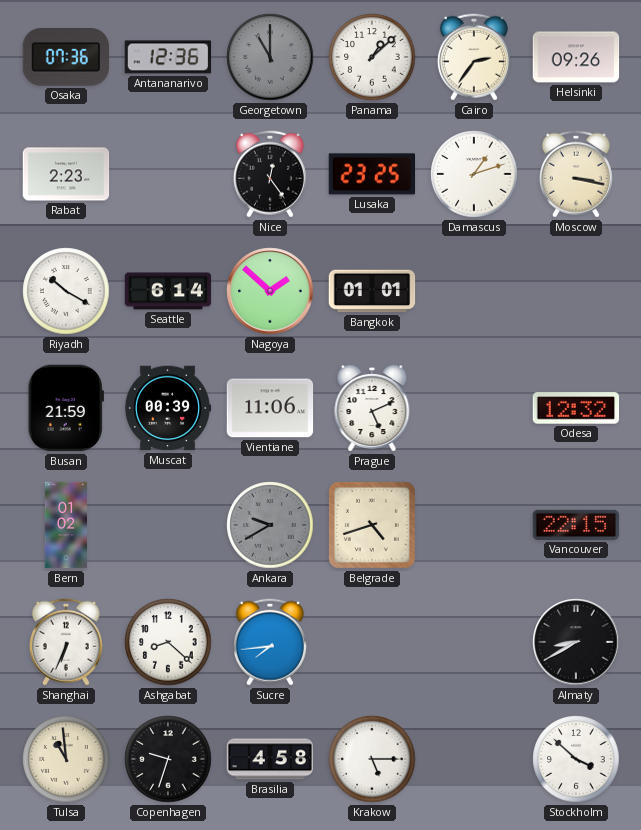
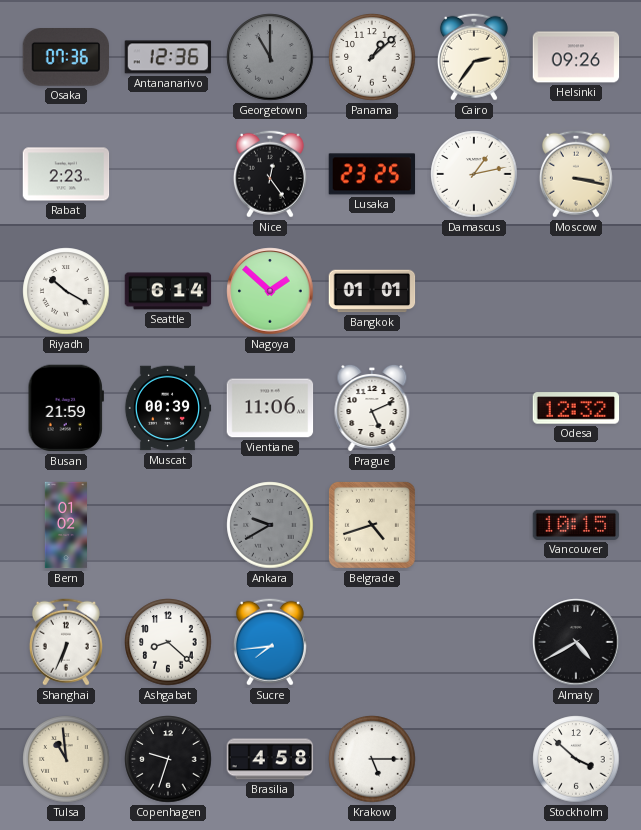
Damascus: 1:12 -> 1:13
Vancouver: 22:15 -> 10:15
Almaty: 8:40 -> 4:40
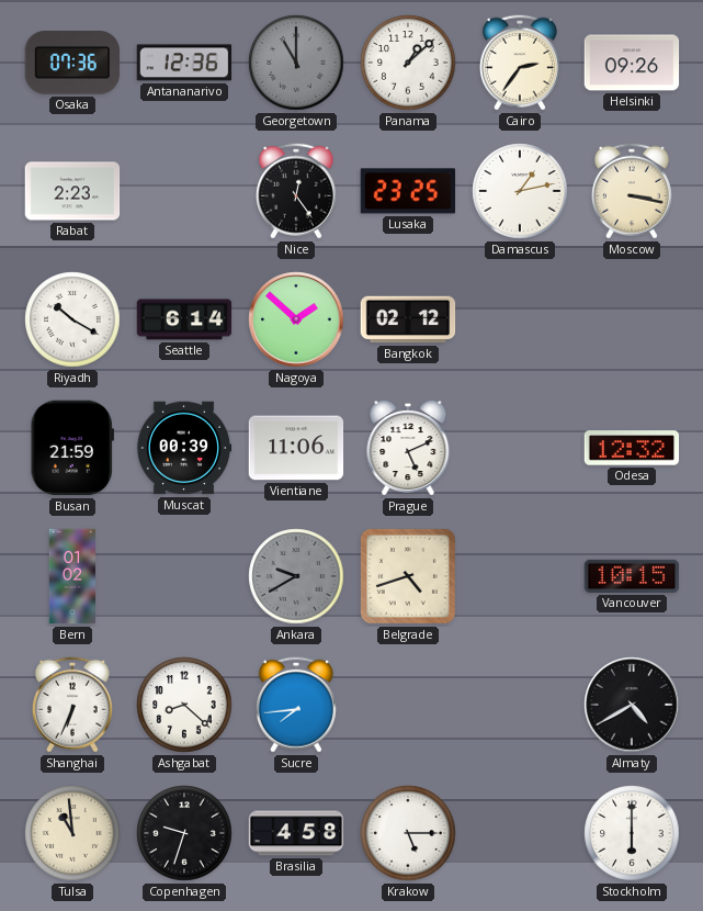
Bangkok: 01:01 -> 02:12
Stockholm: 3:52 -> 6:00
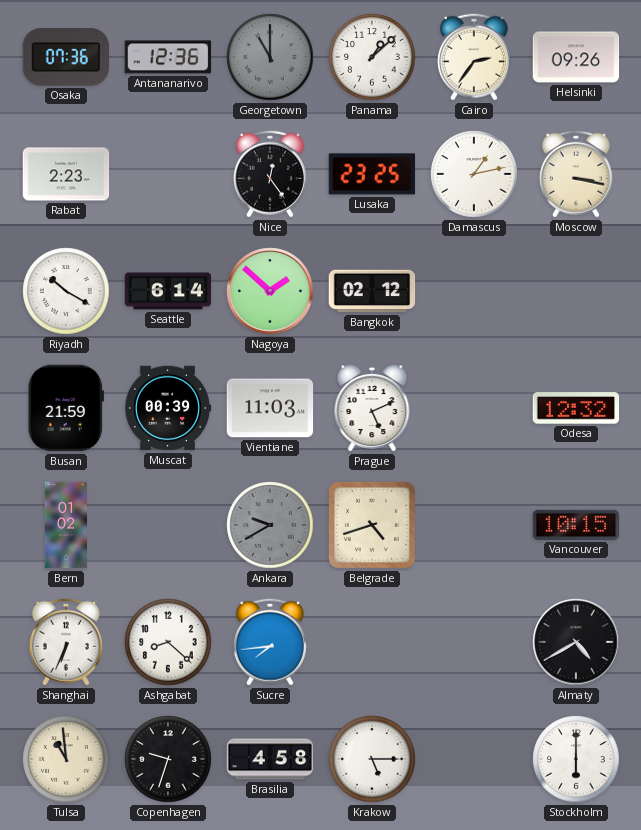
Vientiane: 11:06 -> 11:03
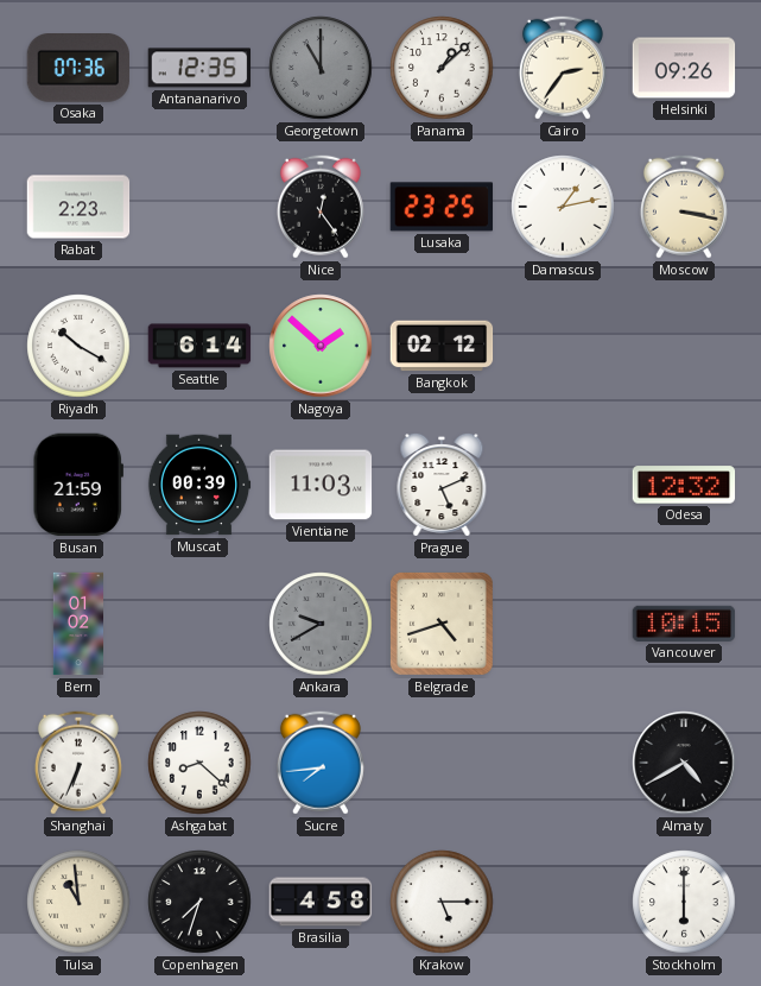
Antananarivo: 12:36 -> 12:35
Copenhagen: 9:33 -> 7:33
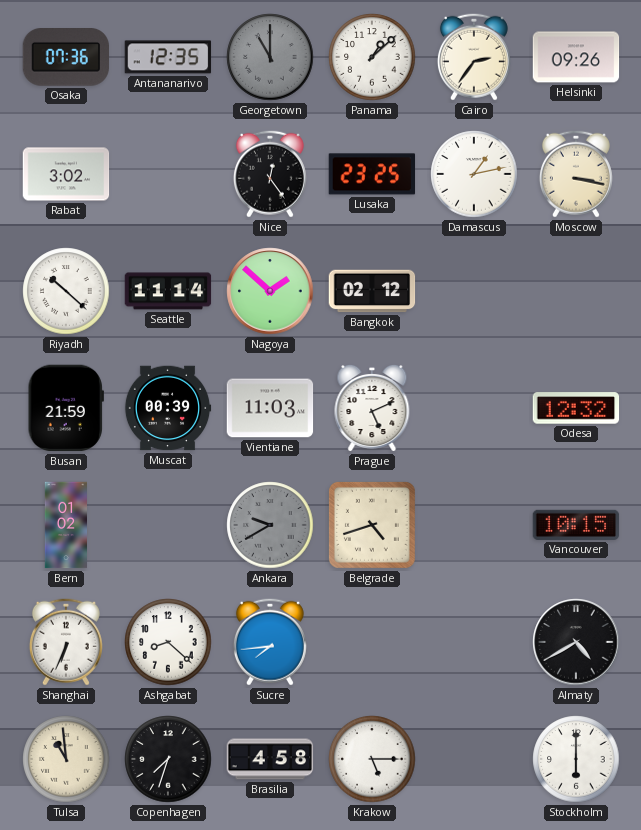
Rabat: 2:23 -> 3:02
Riyadh: 10:20 -> 10:22
Seattle: 6:14 -> 11:14
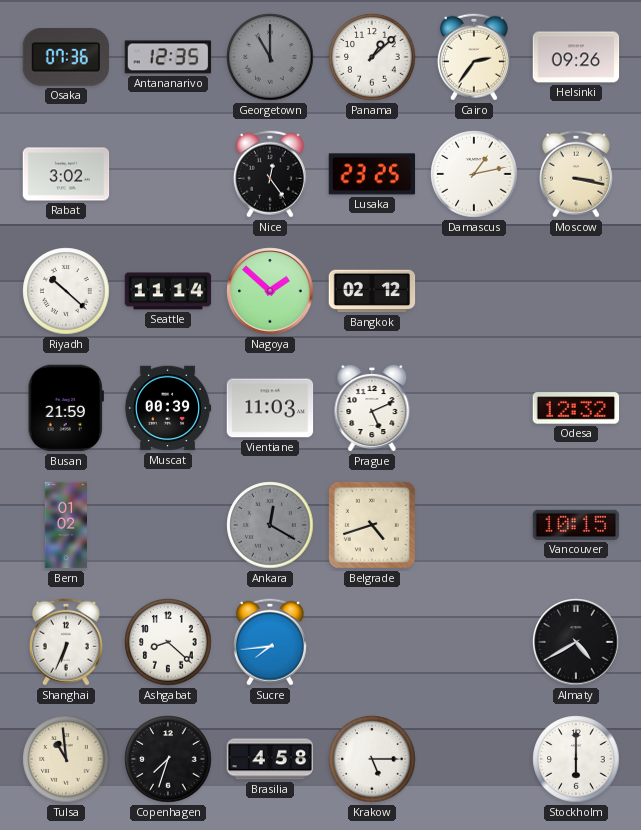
Ankara: 9:40 -> 12:20
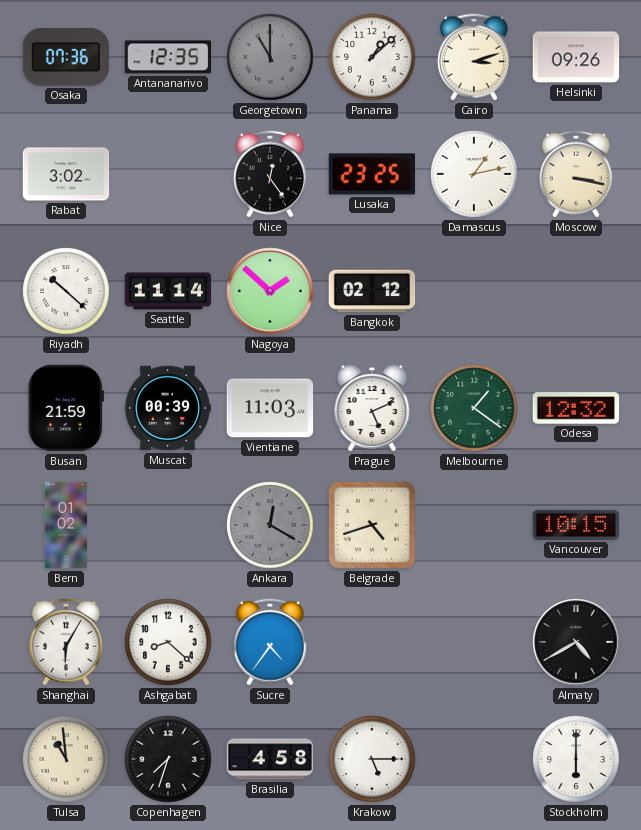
Cairo: 2:36 -> 3:12
Melbourne: none -> 1:21
Shanghai: 6:34 -> 6:05
Sucre: 7:44 -> 4:36
